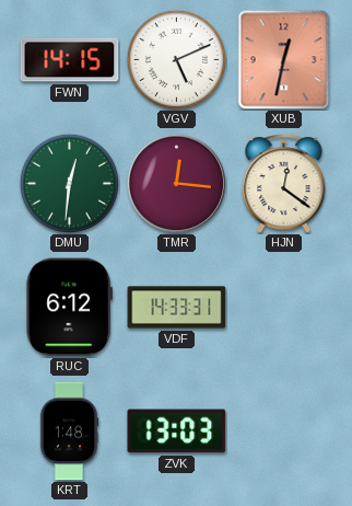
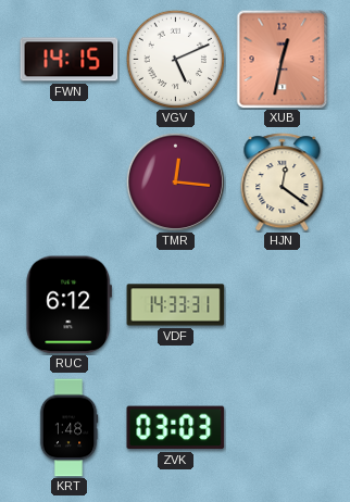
DMU: 12:31 -> none
ZVK: 13:03 -> 03:03
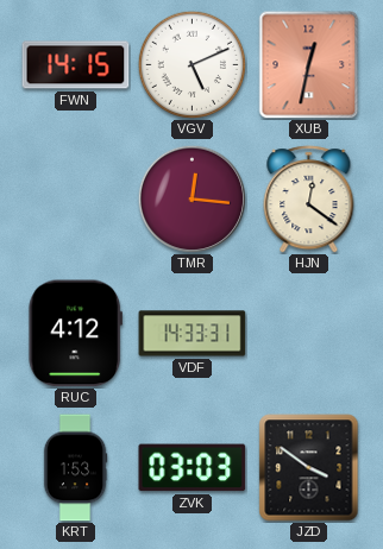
RUC: 6:12 -> 4:12
KRT: 1:48 -> 1:53
JZD: none -> 3:51
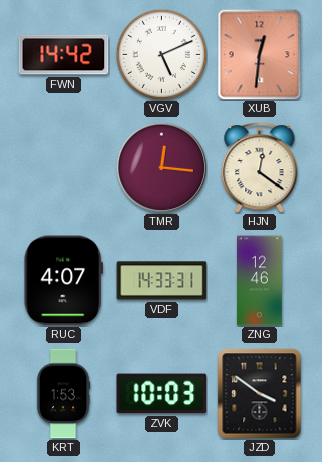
FWN: 14:15 -> 14:42
XUB: 12:32 -> 12:31
RUC: 4:12 -> 4:07
ZNG: none -> 12:46
ZVK: 03:03 -> 10:03
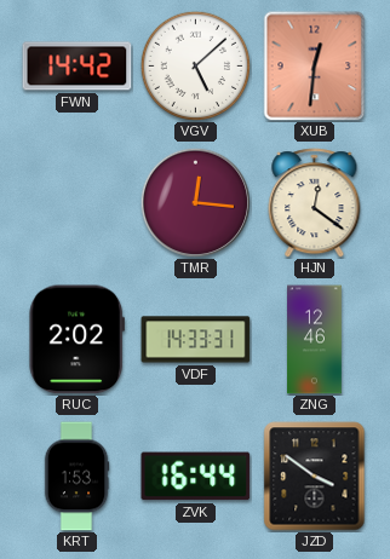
VGV: 5:11 -> 5:08
RUC: 4:07 -> 2:02
ZVK: 10:03 -> 16:44
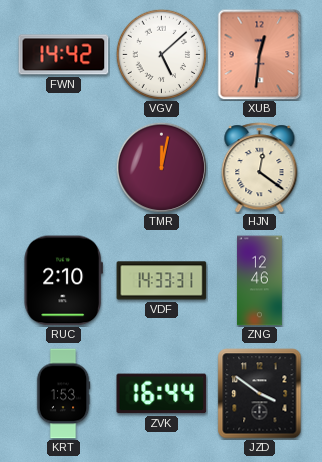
TMR: 12:16 -> 12:02
RUC: 2:02 -> 2:10
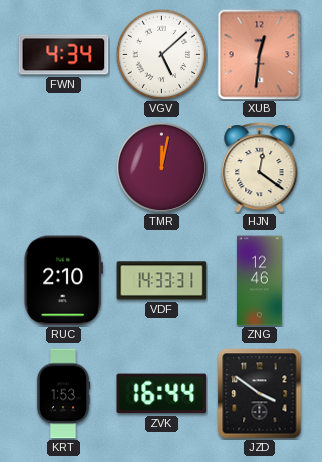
FWN: 14:42 -> 4:34
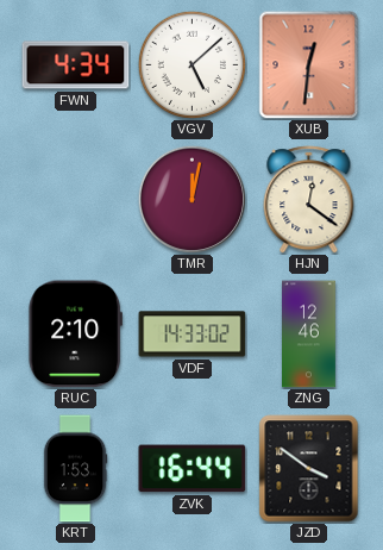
VDF: 14:33:31 -> 14:33:02
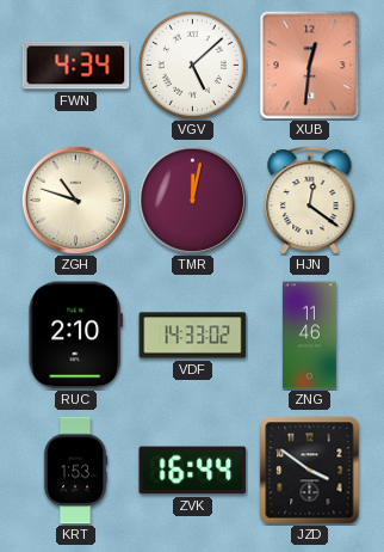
ZGH: none -> 10:48
ZNG: 12:46 -> 11:46
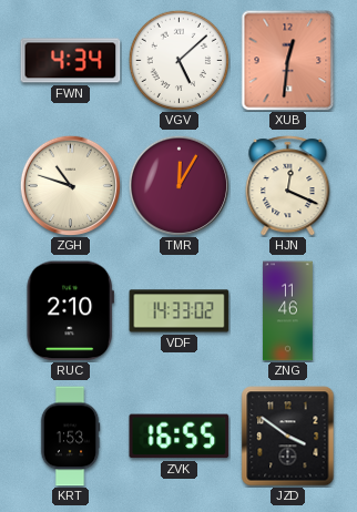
TMR: 12:02 -> 12:05
HJN: 12:21 -> 12:19
ZVK: 16:44 -> 16:55
